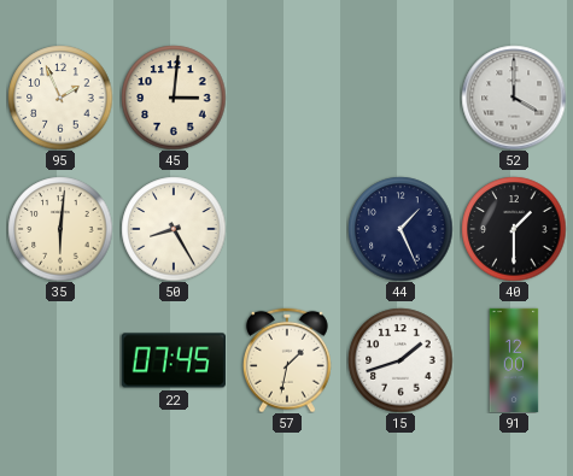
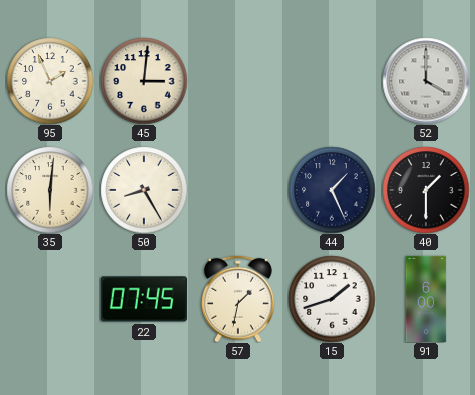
91: 12:00 -> 6:00
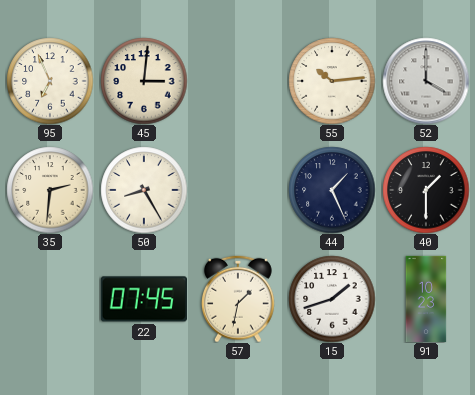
95: 1:56 -> 6:56
55: none -> 10:14
35: 6:01 -> 2:31
91: 6:00 -> 10:23
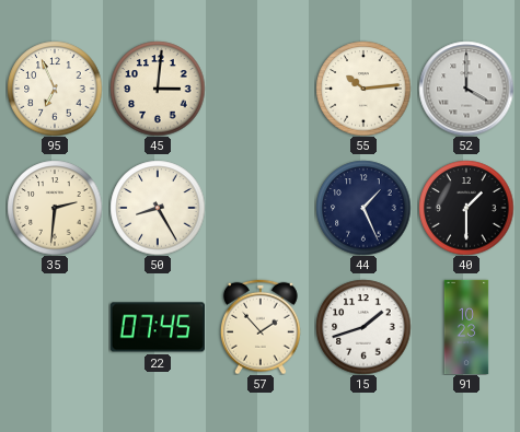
57: 1:32 -> 1:53
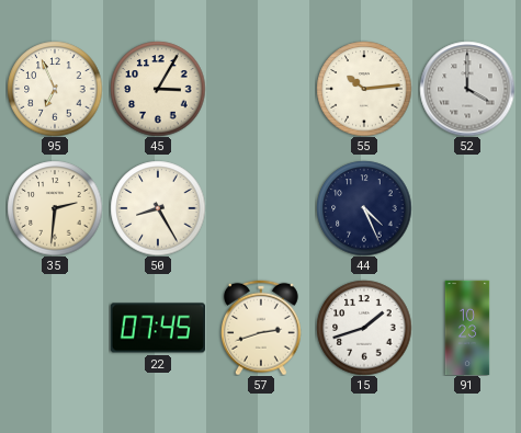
45: 3:01 -> 3:05
44: 1:26 -> 4:26
40: 1:30 -> none
57: 1:53 -> 2:42
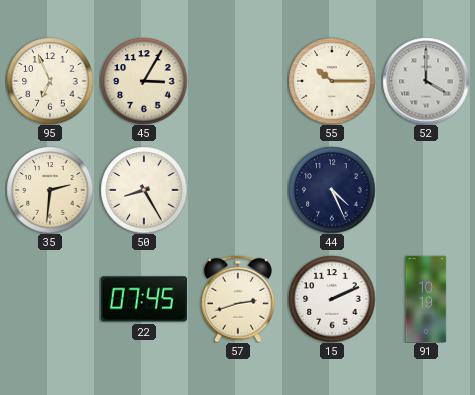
55: 10:14 -> 10:15
15: 1:42 -> 2:11
91: 10:23 -> 10:19
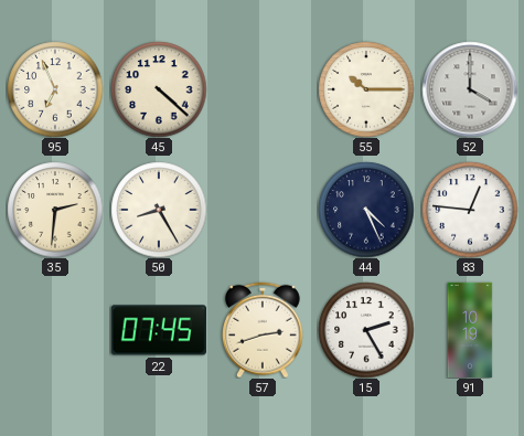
45: 3:05 -> 4:22
83: none -> 12:46
15: 2:11 -> 2:25
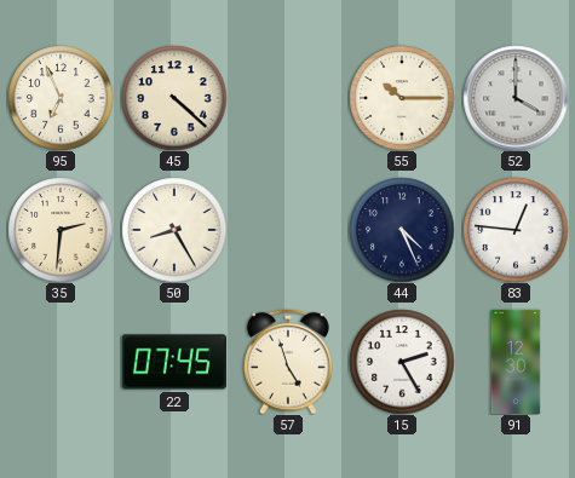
57: 2:42 -> 4:57
91: 10:19 -> 12:30
